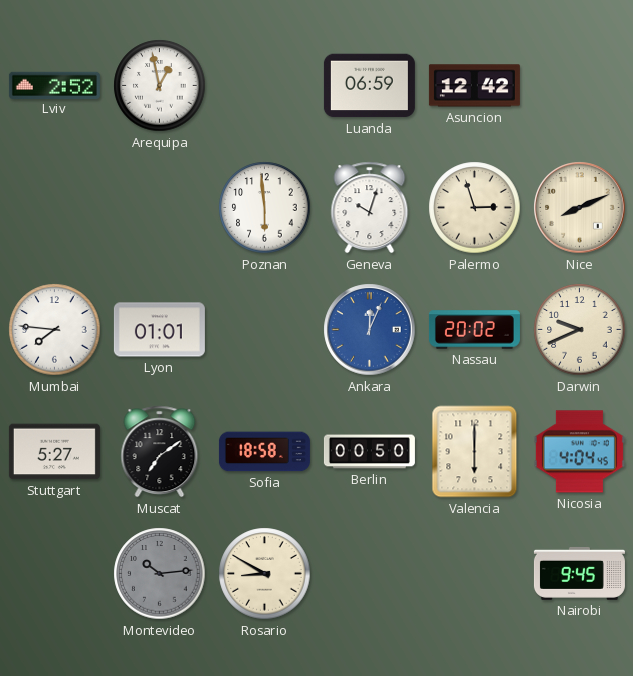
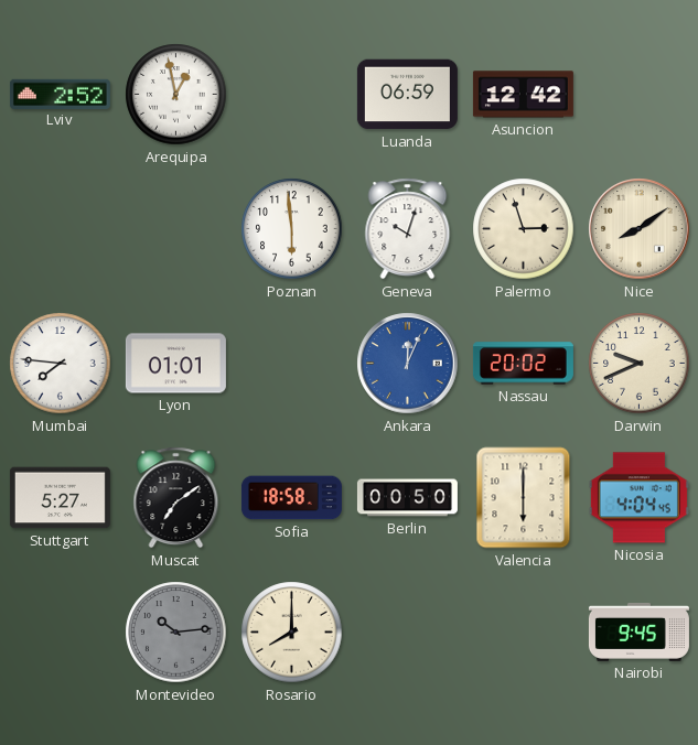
Nice: 8:11 -> 8:09
Rosario: 8:50 -> 8:00
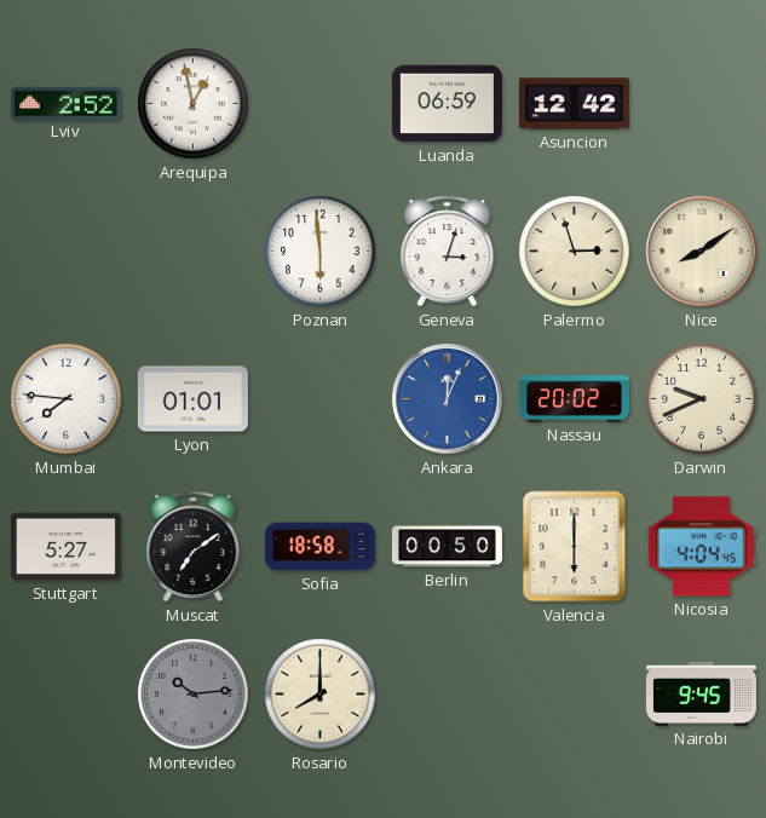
Geneva: 10:03 -> 3:03
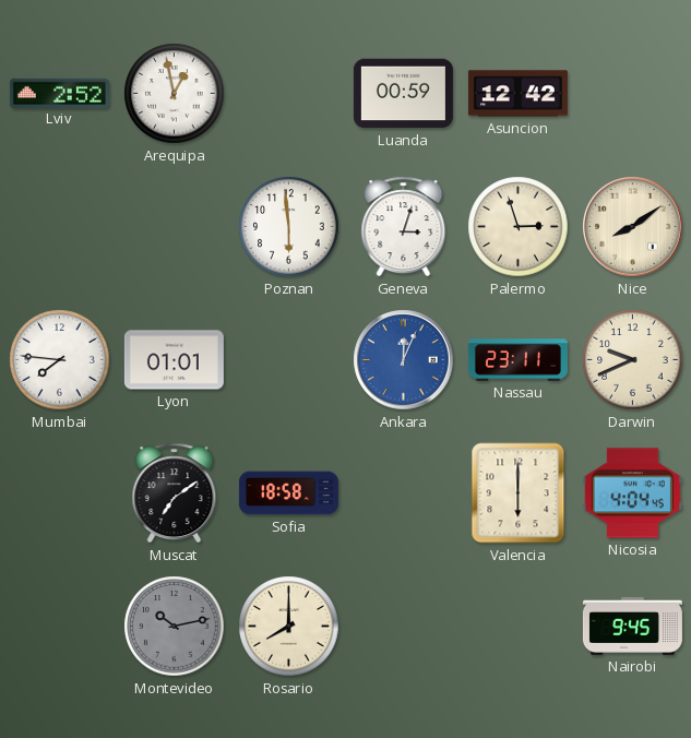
Luanda: 06:59 -> 00:59
Nassau: 20:02 -> 23:11
Stuttgart: 5:27 -> none
Berlin: 00:50 -> none
Montevideo: 10:14 -> 10:13
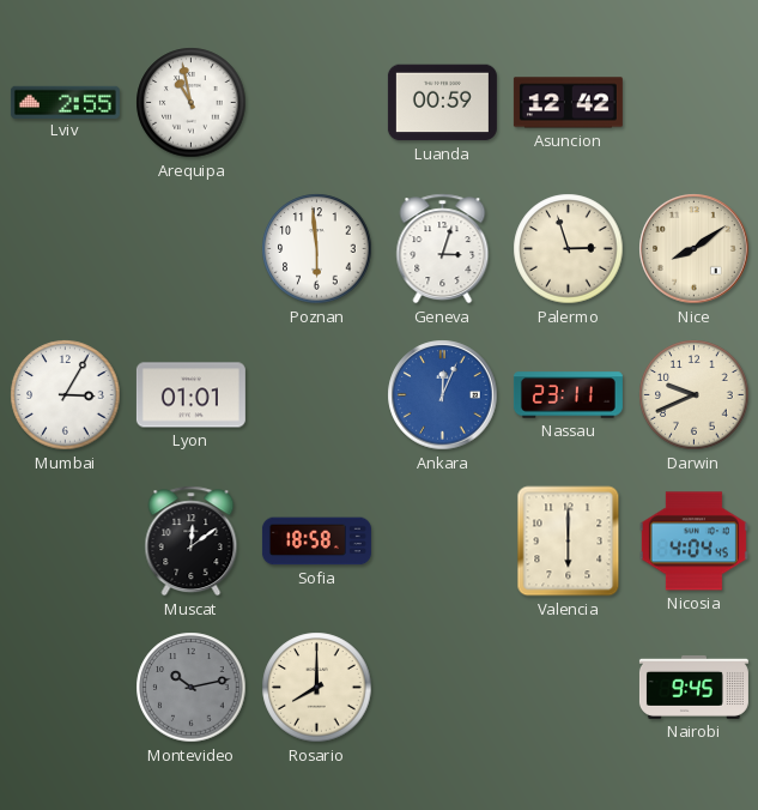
Lviv: 2:52 -> 2:55
Arequipa: 12:58 -> 10:58
Mumbai: 7:46 -> 3:05
Muscat: 7:09 -> 12:09
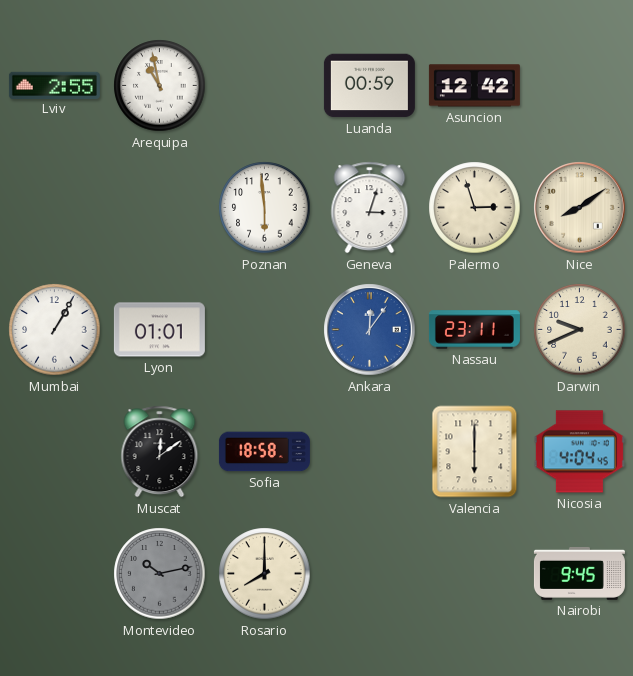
Mumbai: 3:05 -> 1:05
Ankara: 12:04 -> 12:06
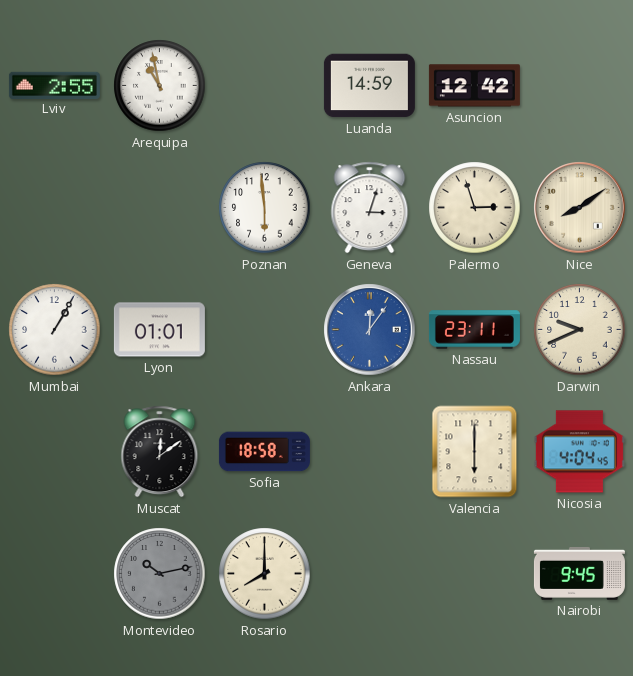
Luanda: 00:59 -> 14:59
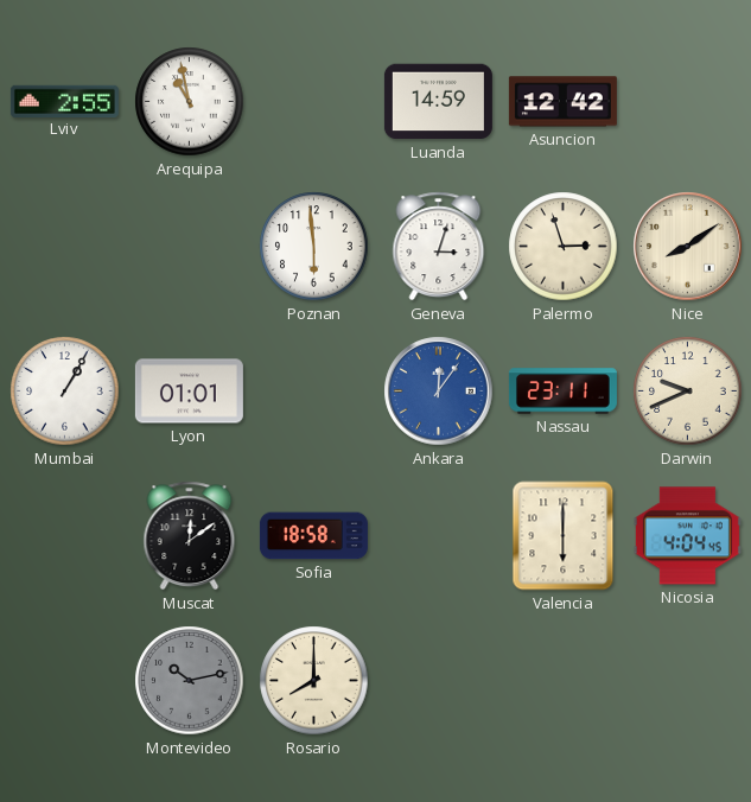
Nairobi: 9:45 -> none
